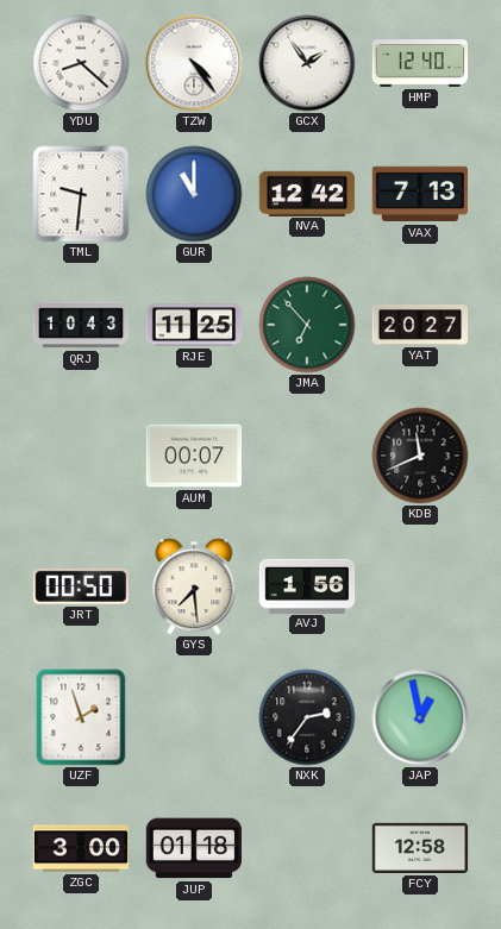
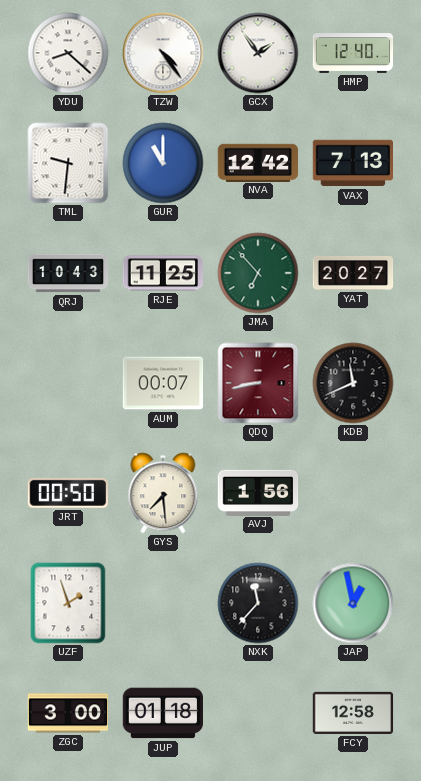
QDQ: none -> 8:43
NXK: 2:36 -> 11:37
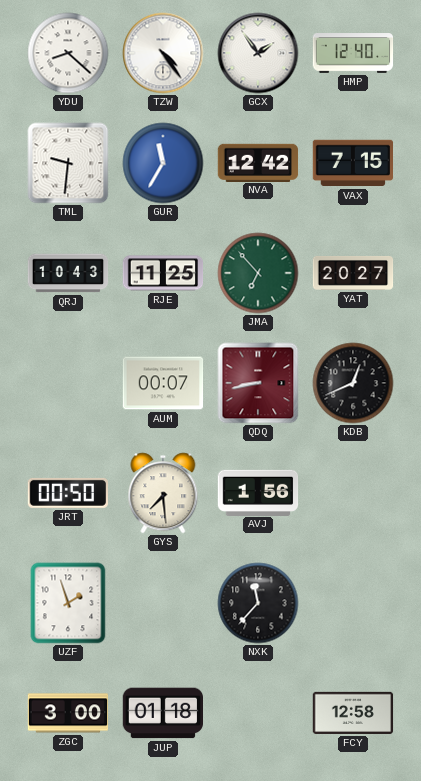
GUR: 11:00 -> 11:35
VAX: 7:13 -> 7:15
KDB: 11:41 -> 12:41
JAP: 12:58 -> none
